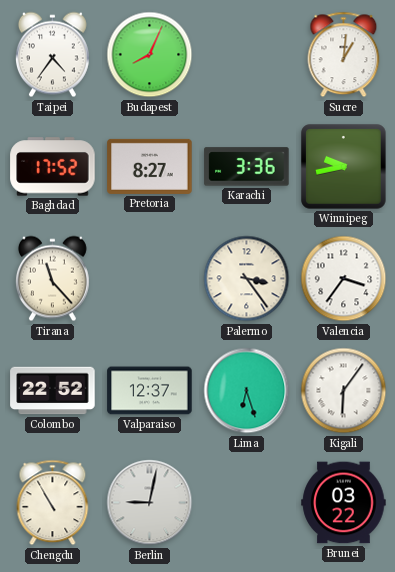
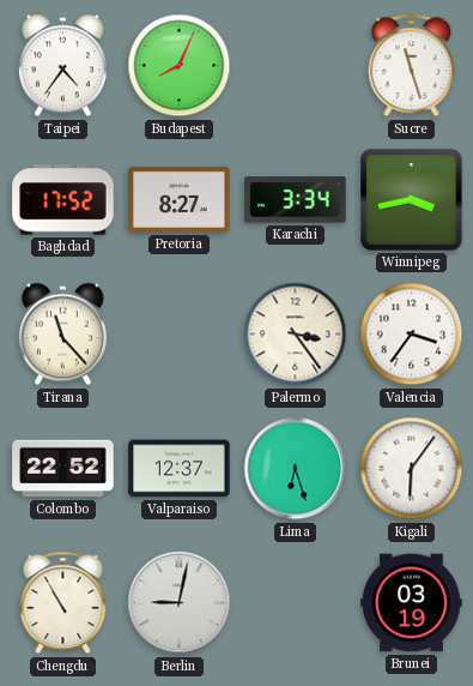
Sucre: 1:01 -> 11:27
Karachi: 3:36 -> 3:34
Winnipeg: 9:43 -> 3:43
Brunei: 03:22 -> 03:19
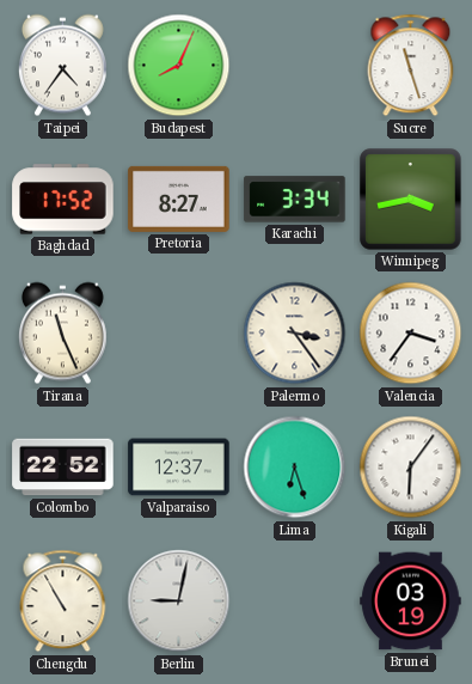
Tirana: 11:23 -> 11:26
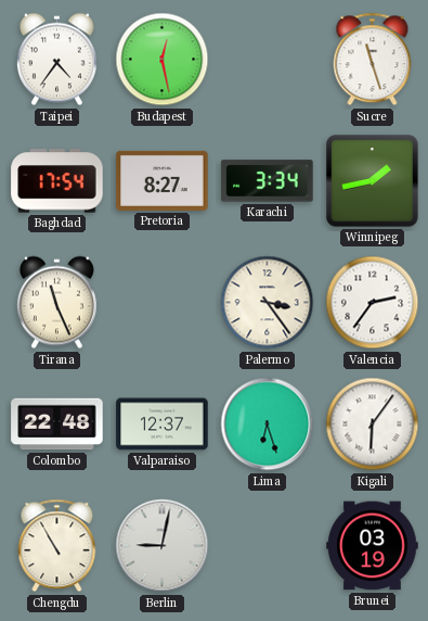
Budapest: 8:04 -> 12:28
Baghdad: 17:52 -> 17:54
Winnipeg: 3:43 -> 1:43
Valencia: 3:36 -> 2:36
Colombo: 22:52 -> 22:48
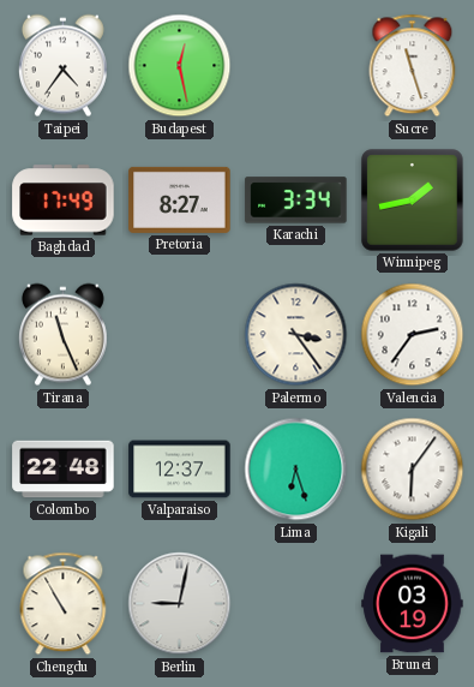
Baghdad: 17:54 -> 17:49
